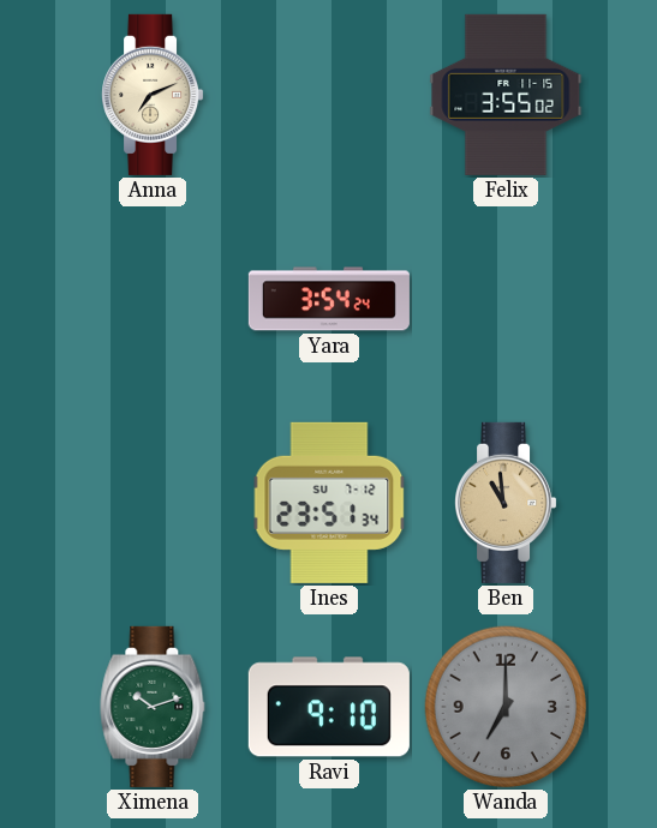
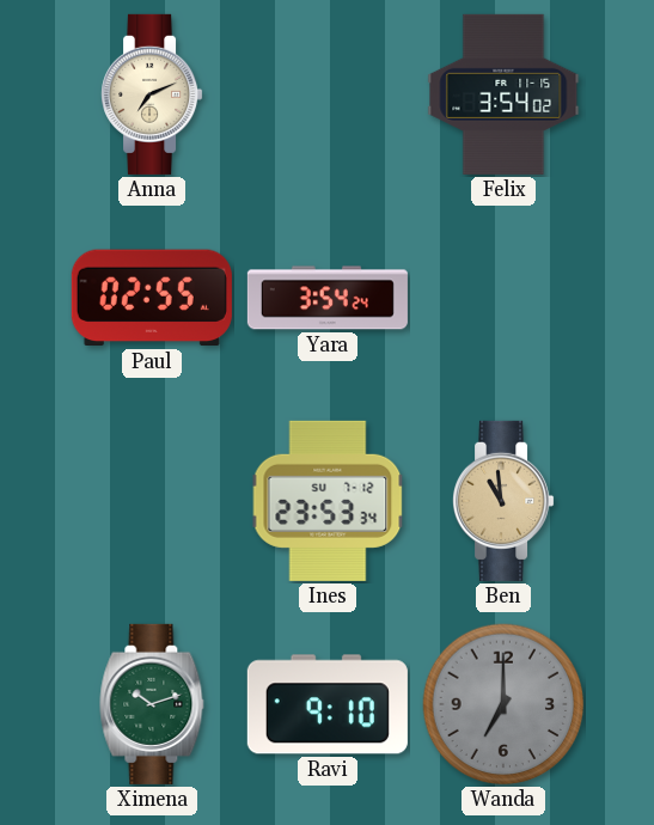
Felix: 3:55 -> 3:54
Paul: none -> 02:55
Ines: 23:51 -> 23:53
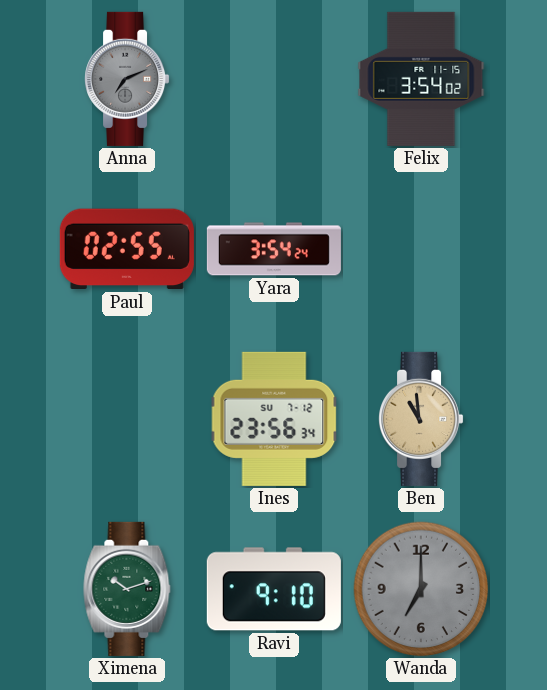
Anna dial: cream -> grey
Ines: 23:53 -> 23:56
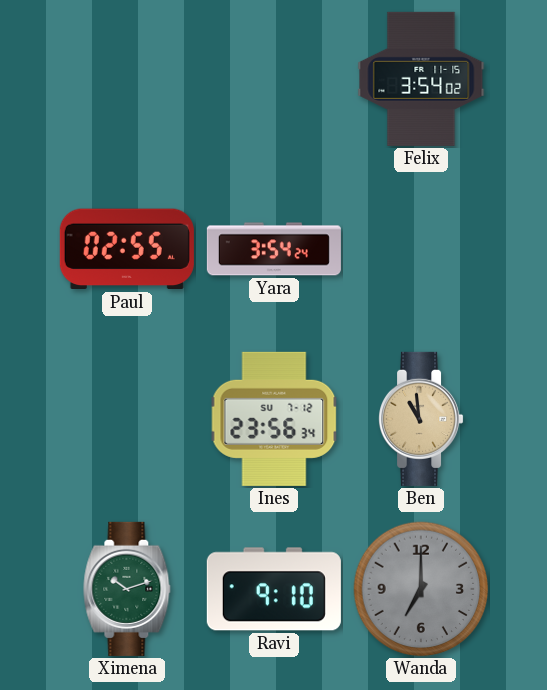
Anna: 7:11 -> none
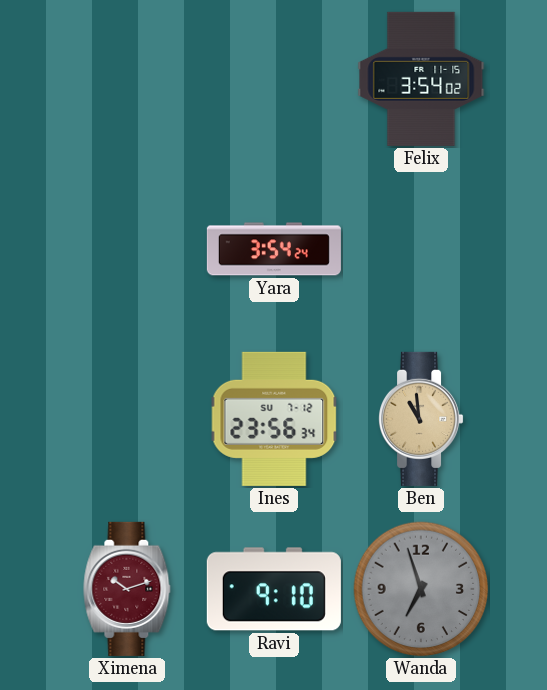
Paul: 02:55 -> none
Ximena dial: green -> burgundy
Wanda: 7:00 -> 6:57
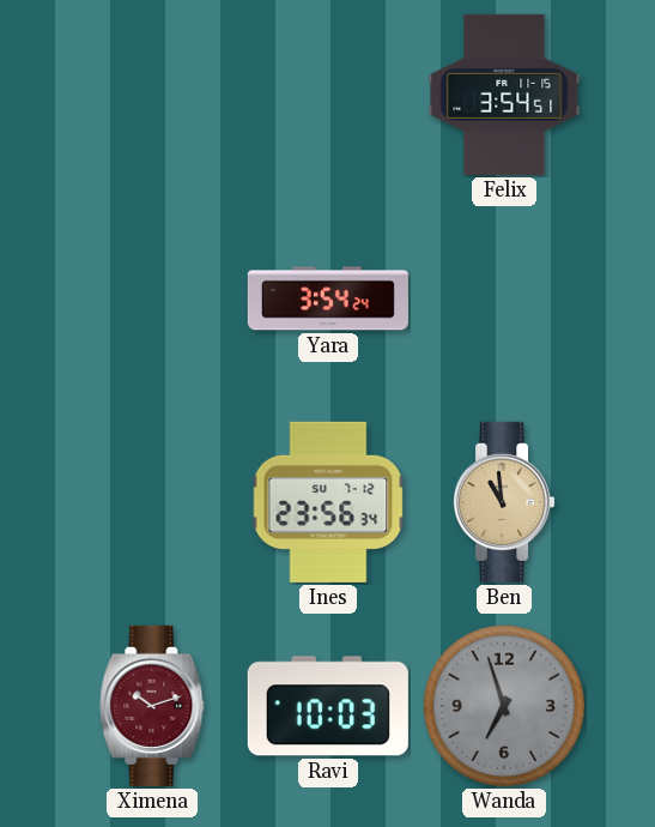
Felix: 3:54:02 -> 3:54:51
Ravi: 9:10 -> 10:03
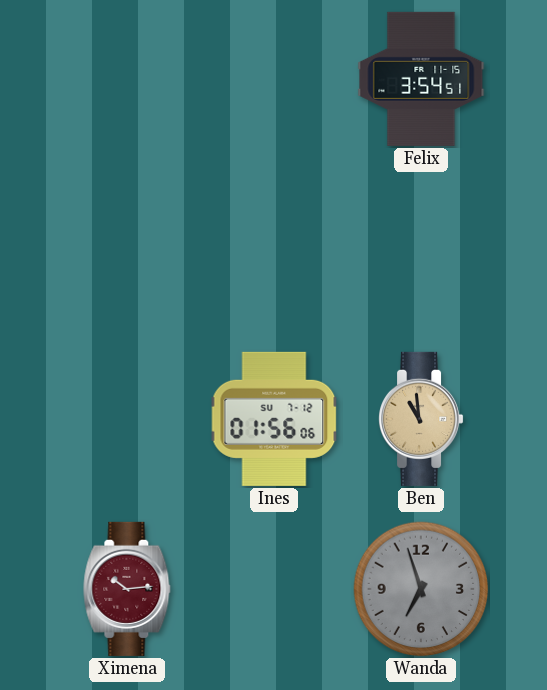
Yara: 3:54 -> none
Ines: 23:56 -> 01:56
Ximena: 10:12 -> 10:14
Ravi: 10:03 -> none
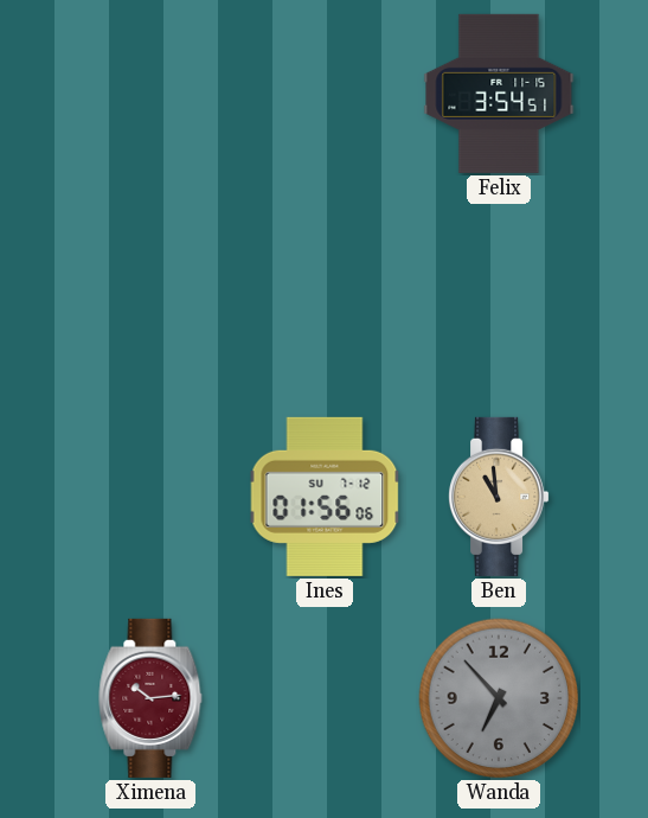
Wanda: 6:57 -> 6:53
